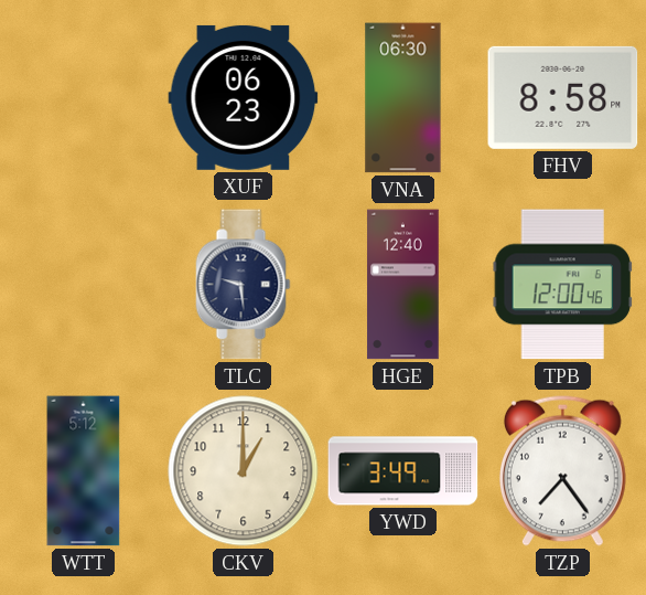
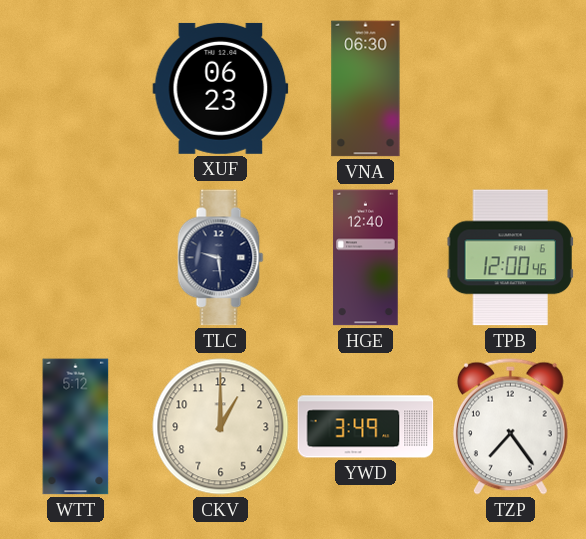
FHV: 8:58 -> none
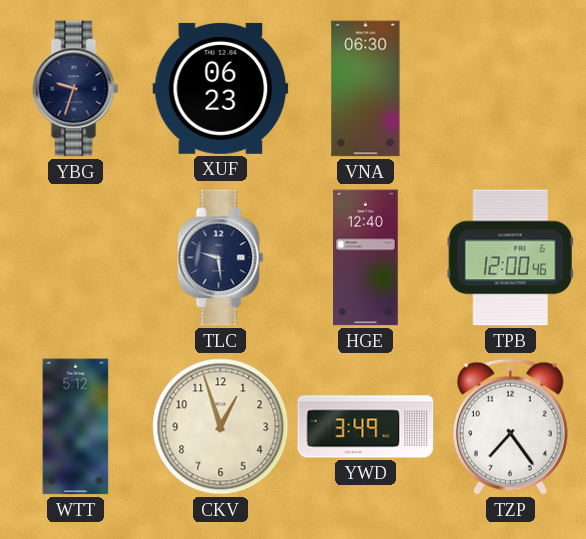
YBG: none -> 9:33
CKV: 1:00 -> 12:57
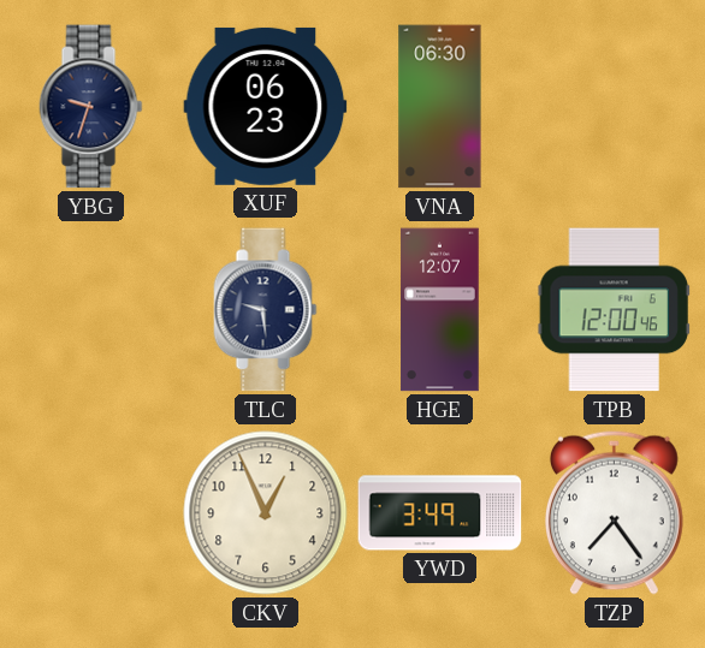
HGE: 12:40 -> 12:07
WTT: 5:12 -> none
CKV: 12:57 -> 12:56
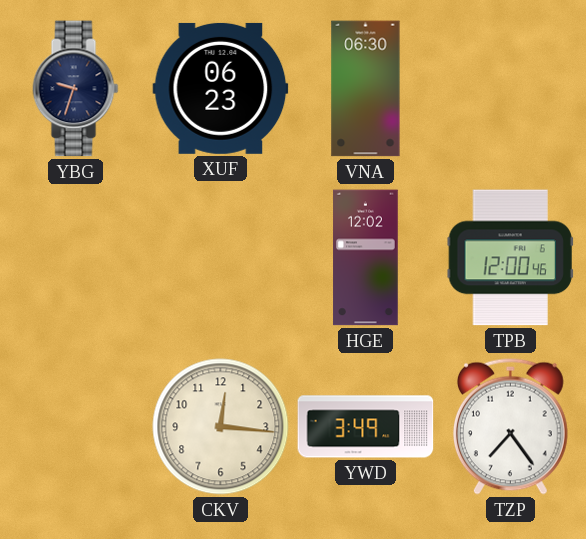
TLC: 9:29 -> none
HGE: 12:07 -> 12:02
CKV: 12:56 -> 12:16
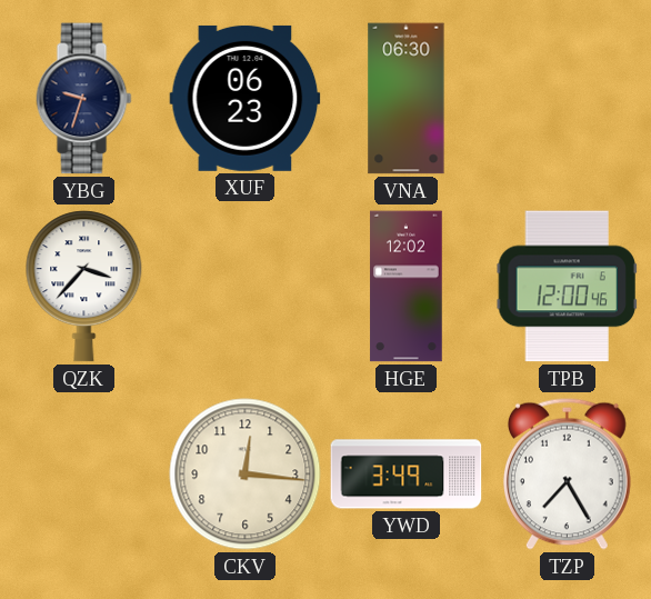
QZK: none -> 3:37
TZP: 7:24 -> 7:25
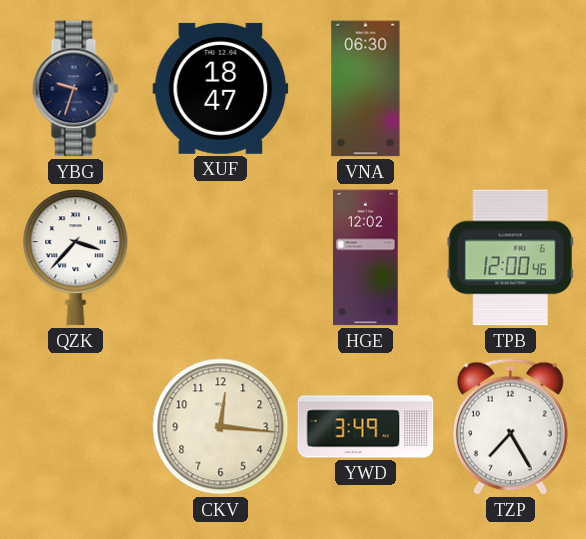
XUF: 06:23 -> 18:47
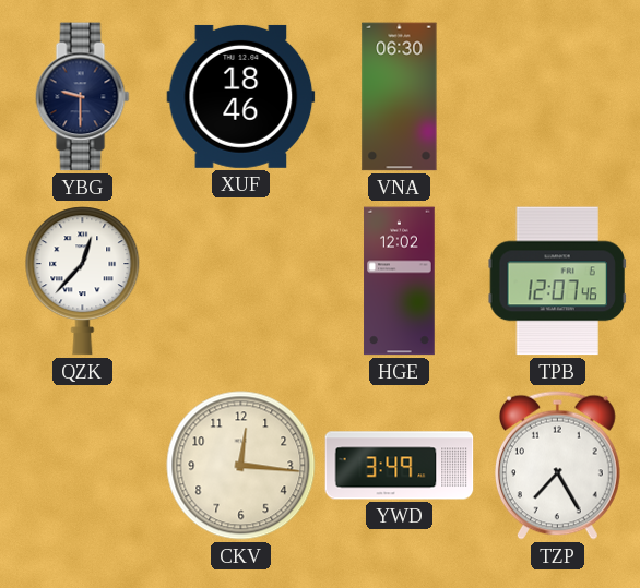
YBG: 9:33 -> 9:30
XUF: 18:47 -> 18:46
QZK: 3:37 -> 12:37
TPB: 12:00 -> 12:07
